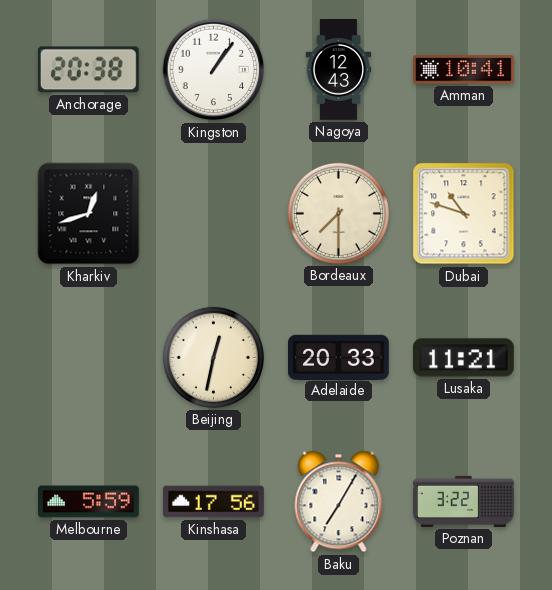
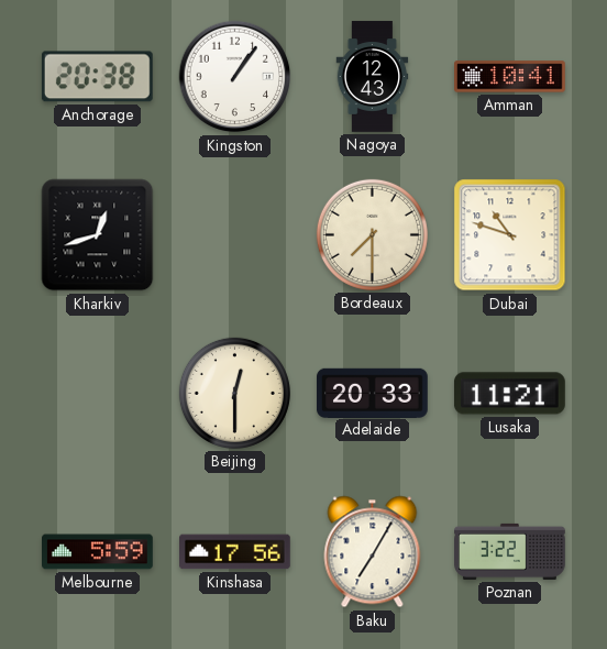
Beijing: 12:32 -> 12:30
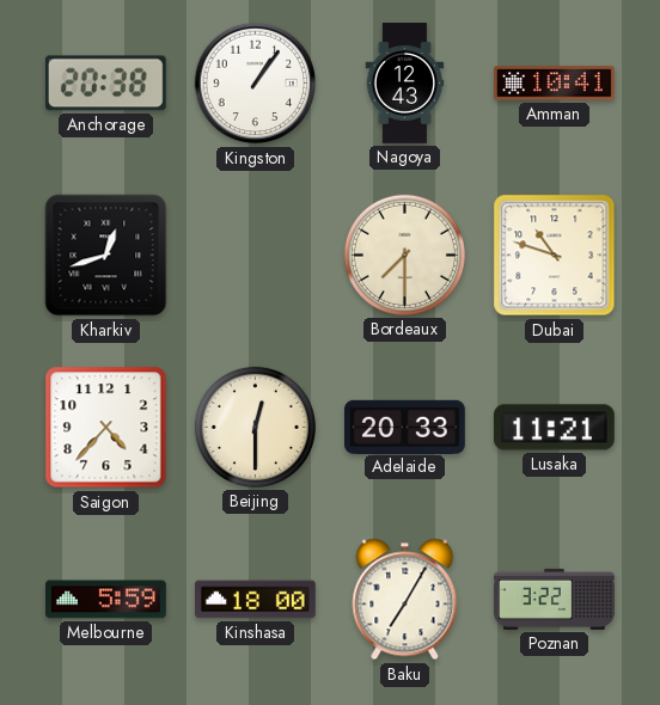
Saigon: none -> 4:37
Kinshasa: 17:56 -> 18:00
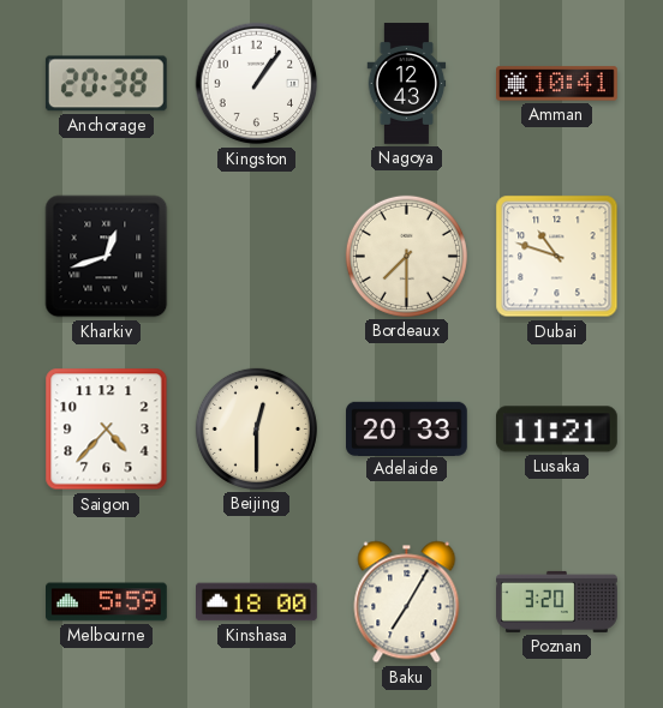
Poznan: 3:22 -> 3:20
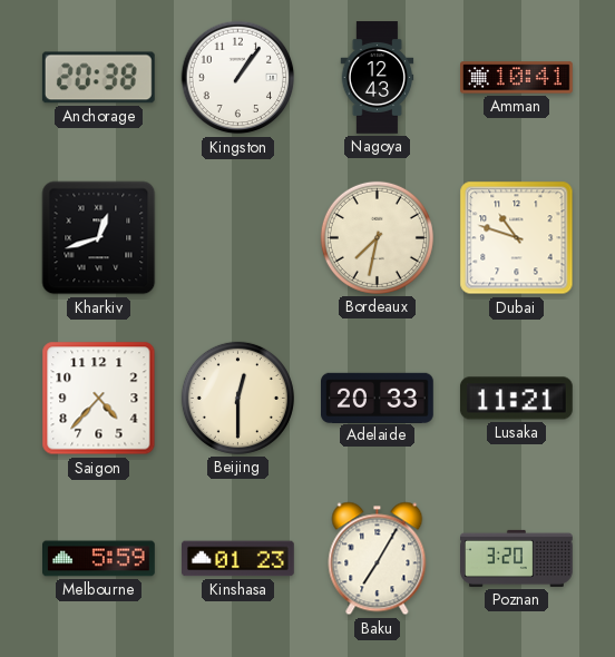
Bordeaux: 7:30 -> 7:32
Kinshasa: 18:00 -> 01:23
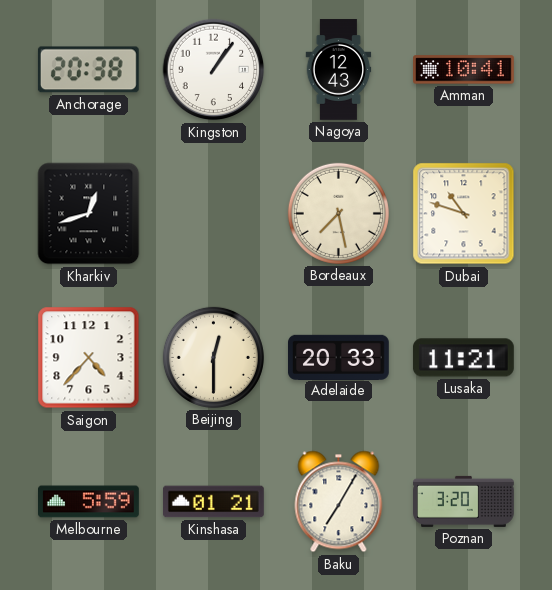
Bordeaux: 7:32 -> 7:28
Kinshasa: 01:23 -> 01:21
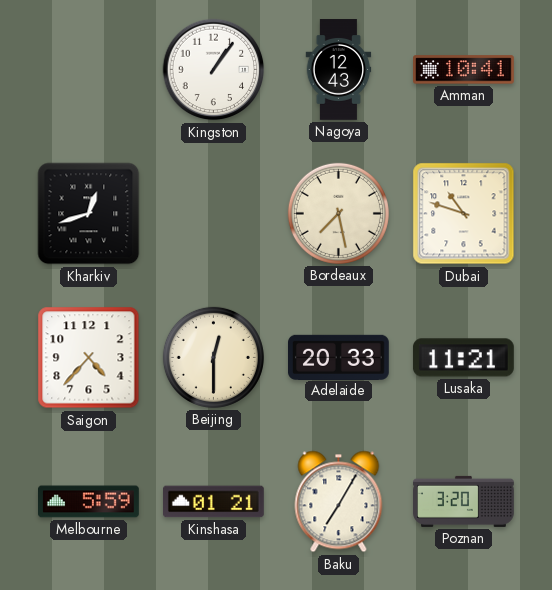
Anchorage: 20:38 -> none
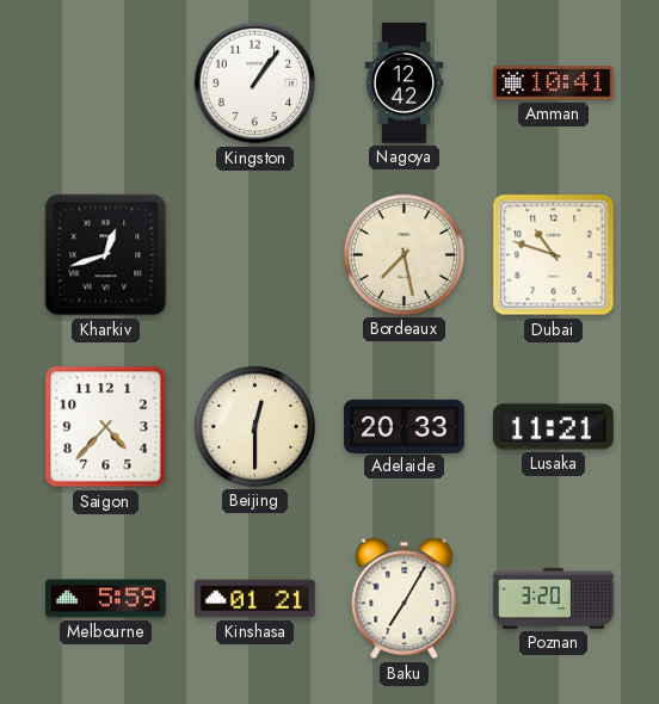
Nagoya: 12:43 -> 12:42
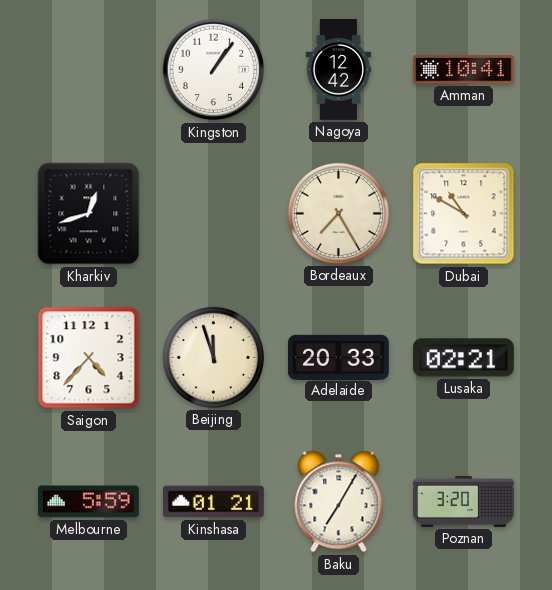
Bordeaux: 7:28 -> 7:25
Dubai: 10:48 -> 10:50
Beijing: 12:30 -> 11:57
Lusaka: 11:21 -> 02:21
